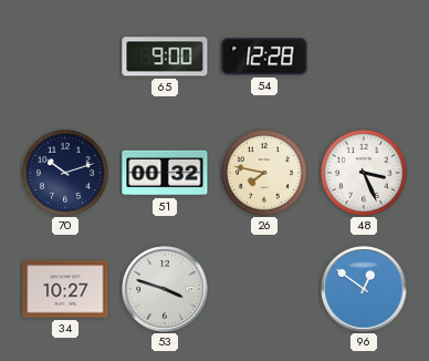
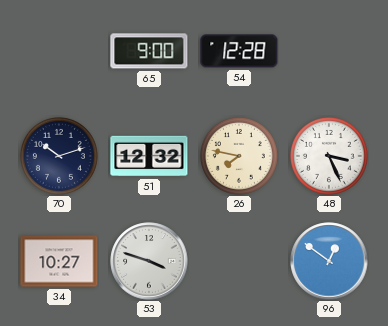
51: 00:32 -> 12:32
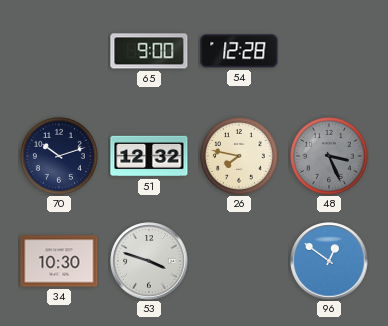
48 dial: white -> grey
34: 10:27 -> 10:30
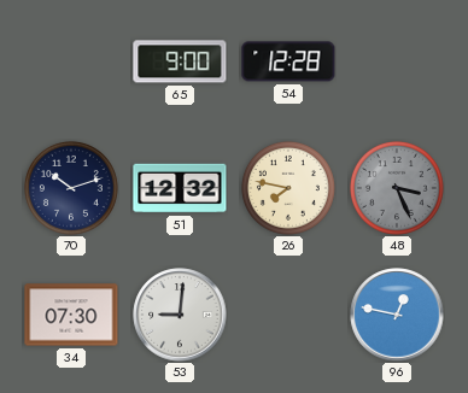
34: 10:30 -> 07:30
53: 3:48 -> 9:01
96: 12:51 -> 12:47
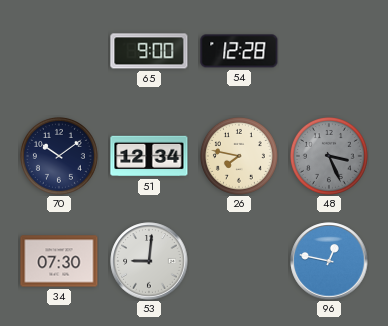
70: 10:12 -> 10:09
51: 12:32 -> 12:34
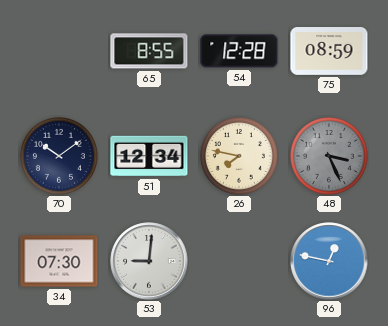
65: 9:00 -> 8:55
75: none -> 08:59
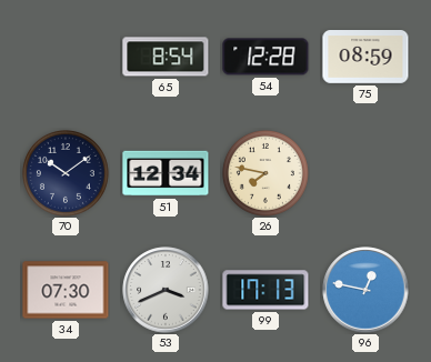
65: 8:55 -> 8:54
48: 3:26 -> none
53: 9:01 -> 3:41
99: none -> 17:13
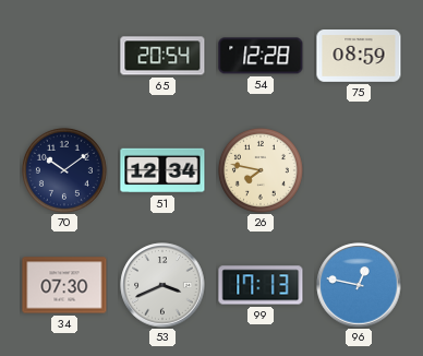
65: 8:54 -> 20:54
